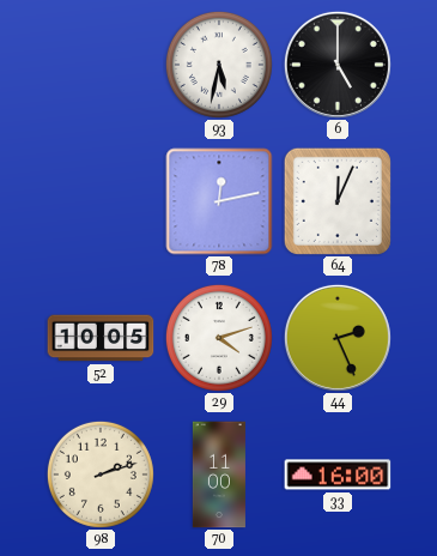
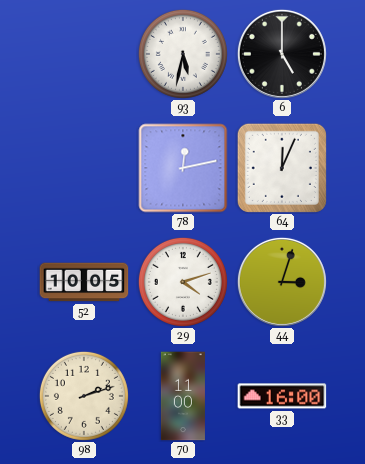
44: 2:26 -> 3:03
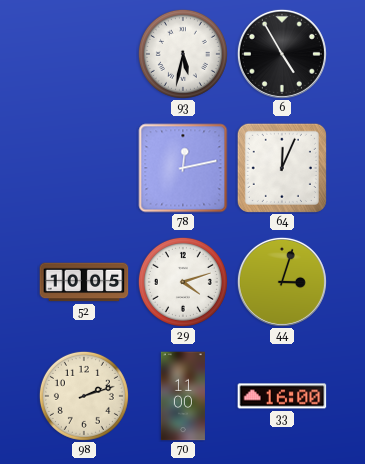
6: 5:00 -> 4:55
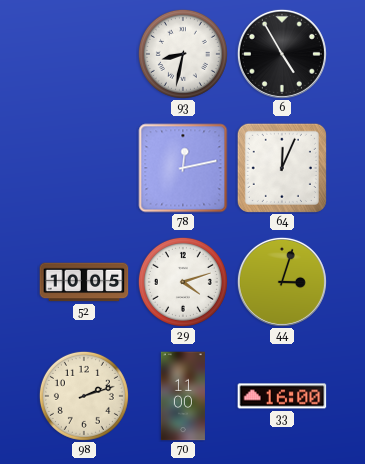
93: 5:32 -> 8:32
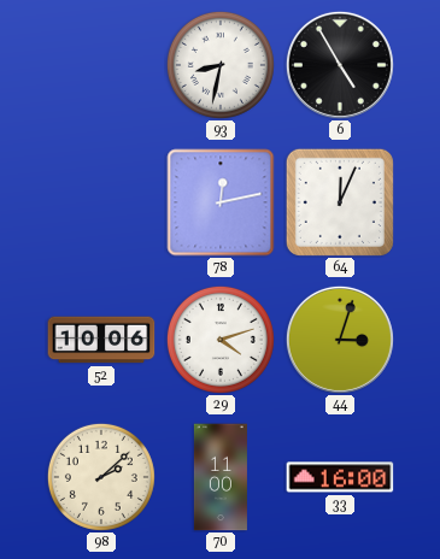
52: 10:05 -> 10:06
98: 2:12 -> 2:08
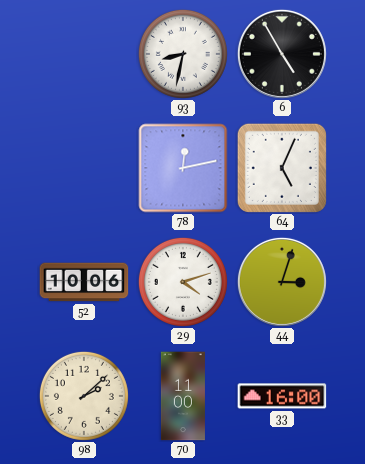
64: 12:04 -> 5:04
